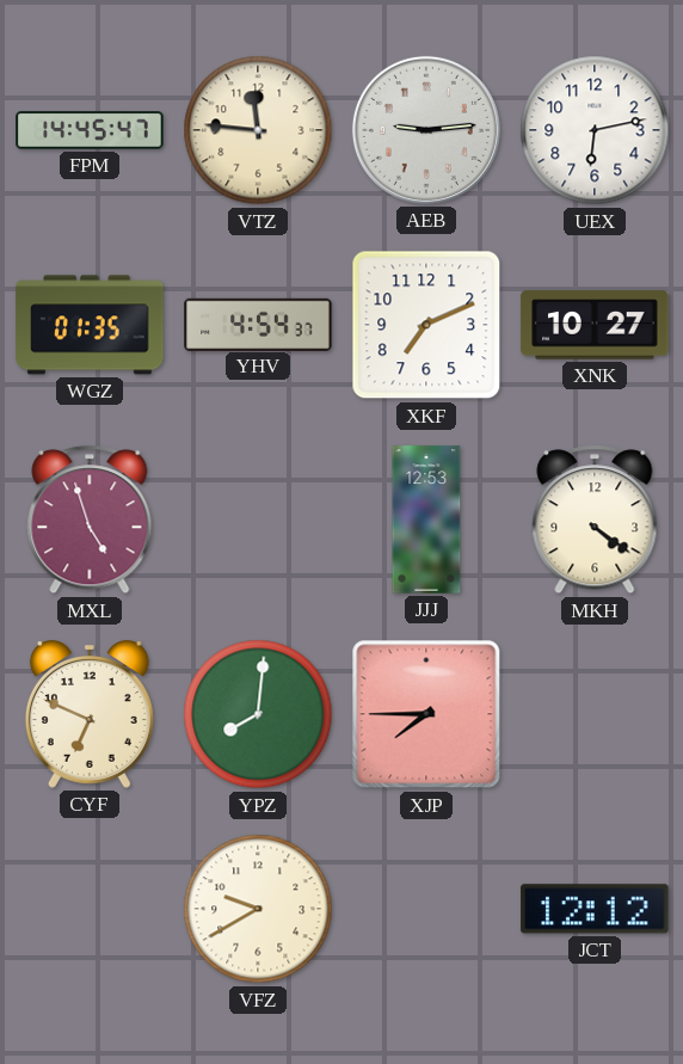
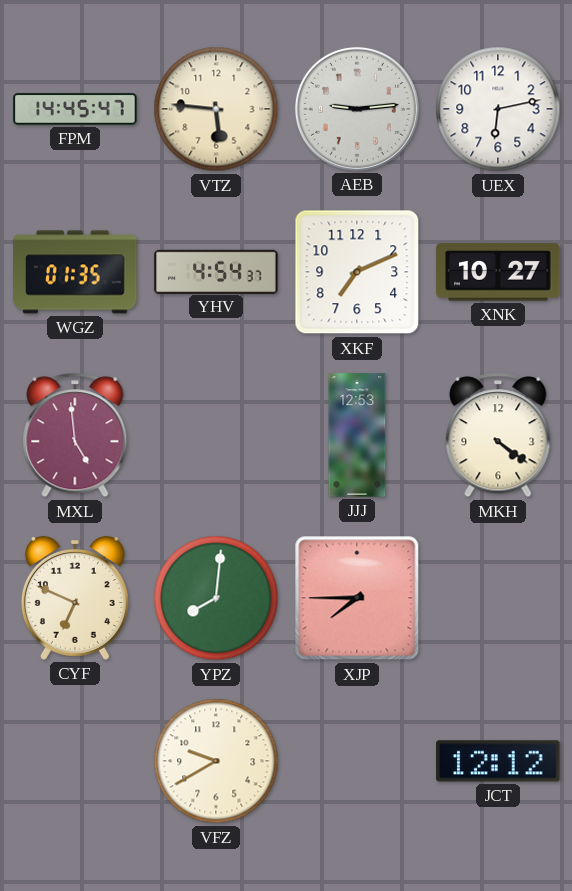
VTZ: 11:46 -> 5:46
MXL: 4:57 -> 4:59
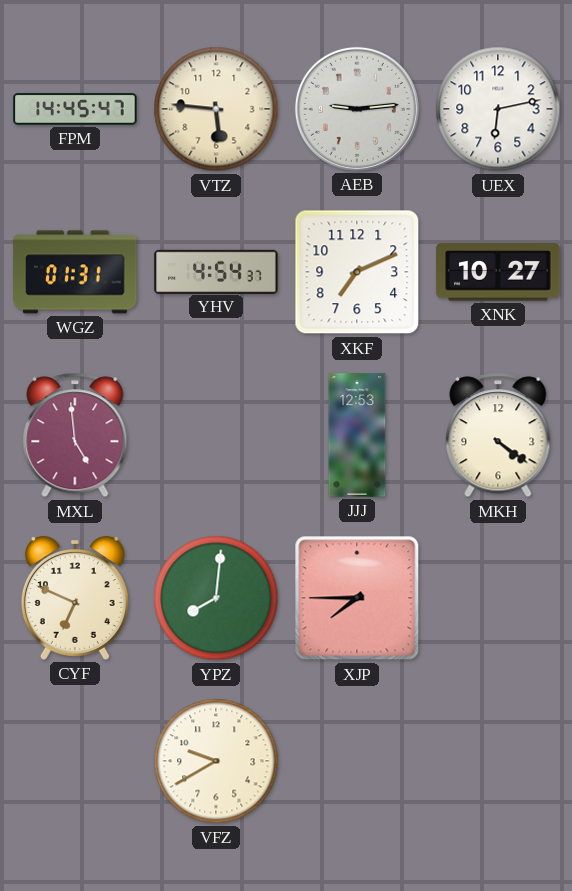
WGZ: 01:35 -> 01:31
JCT: 12:12 -> none
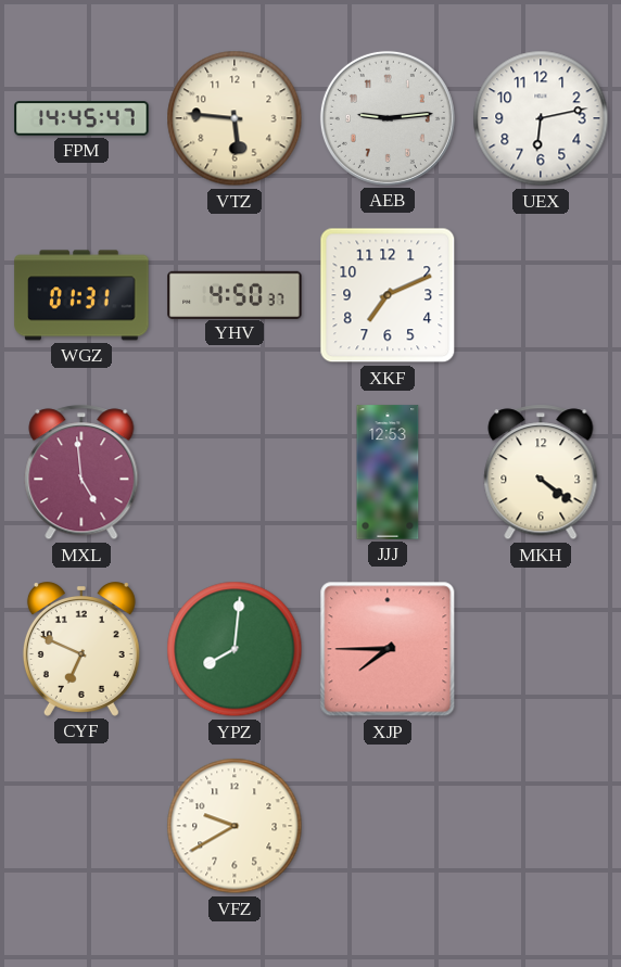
YHV: 4:54 -> 4:50
XNK: 10:27 -> none
